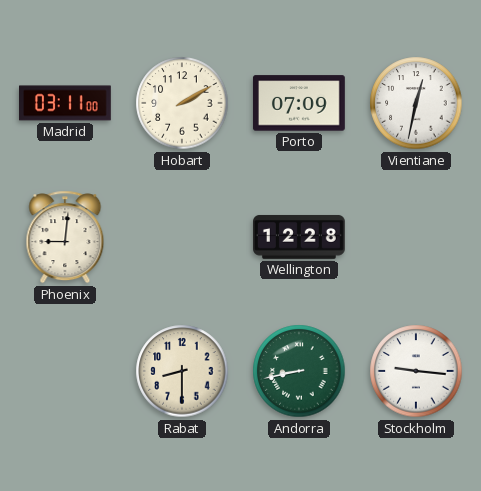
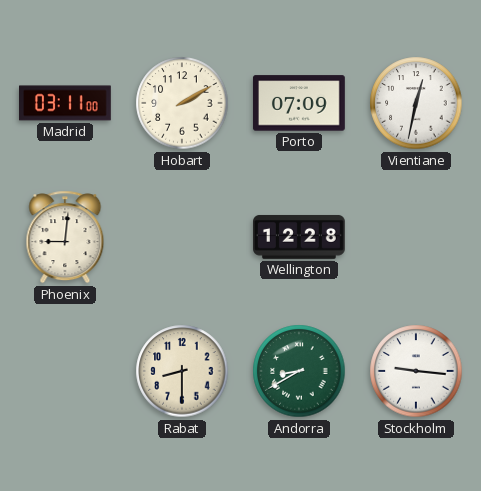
Andorra: 8:43 -> 8:40
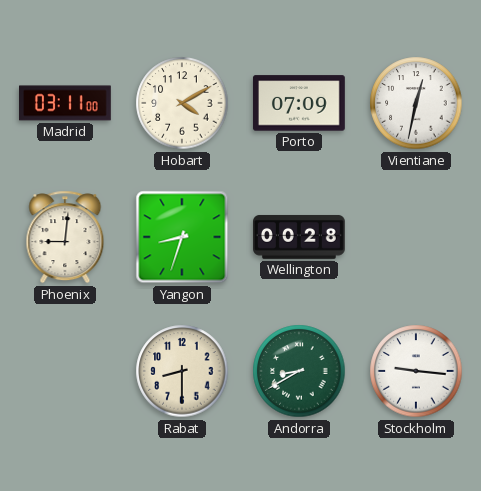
Hobart: 2:10 -> 4:10
Yangon: none -> 8:33
Wellington: 12:28 -> 00:28
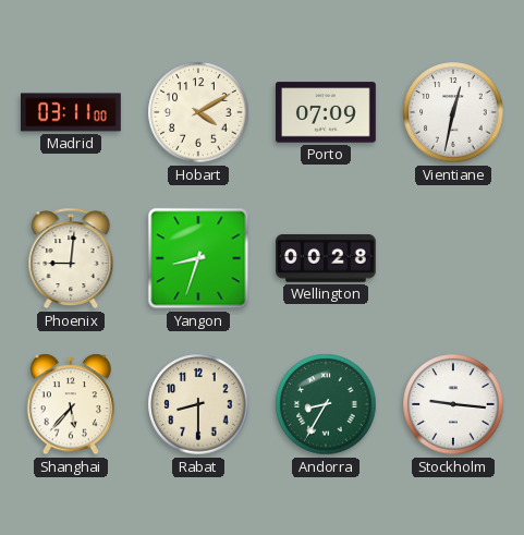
Shanghai: none -> 5:37
Andorra: 8:40 -> 8:35
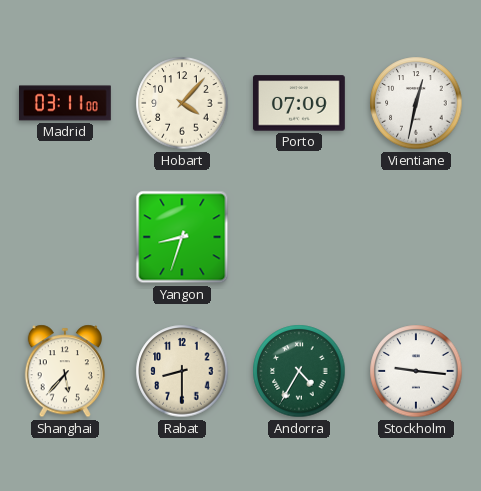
Hobart: 4:10 -> 4:07
Phoenix: 9:01 -> none
Wellington: 00:28 -> none
Andorra: 8:35 -> 4:35
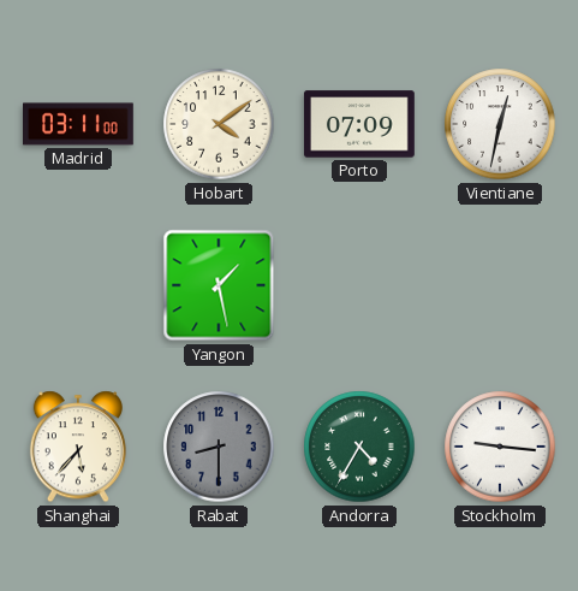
Hobart: 4:07 -> 4:09
Yangon: 8:33 -> 1:28
Rabat dial: cream -> grey
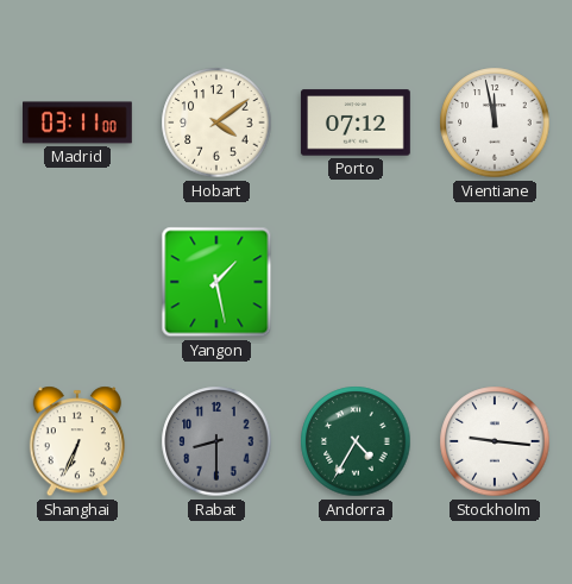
Porto: 07:09 -> 07:12
Vientiane: 12:32 -> 11:58
Shanghai: 5:37 -> 6:34
